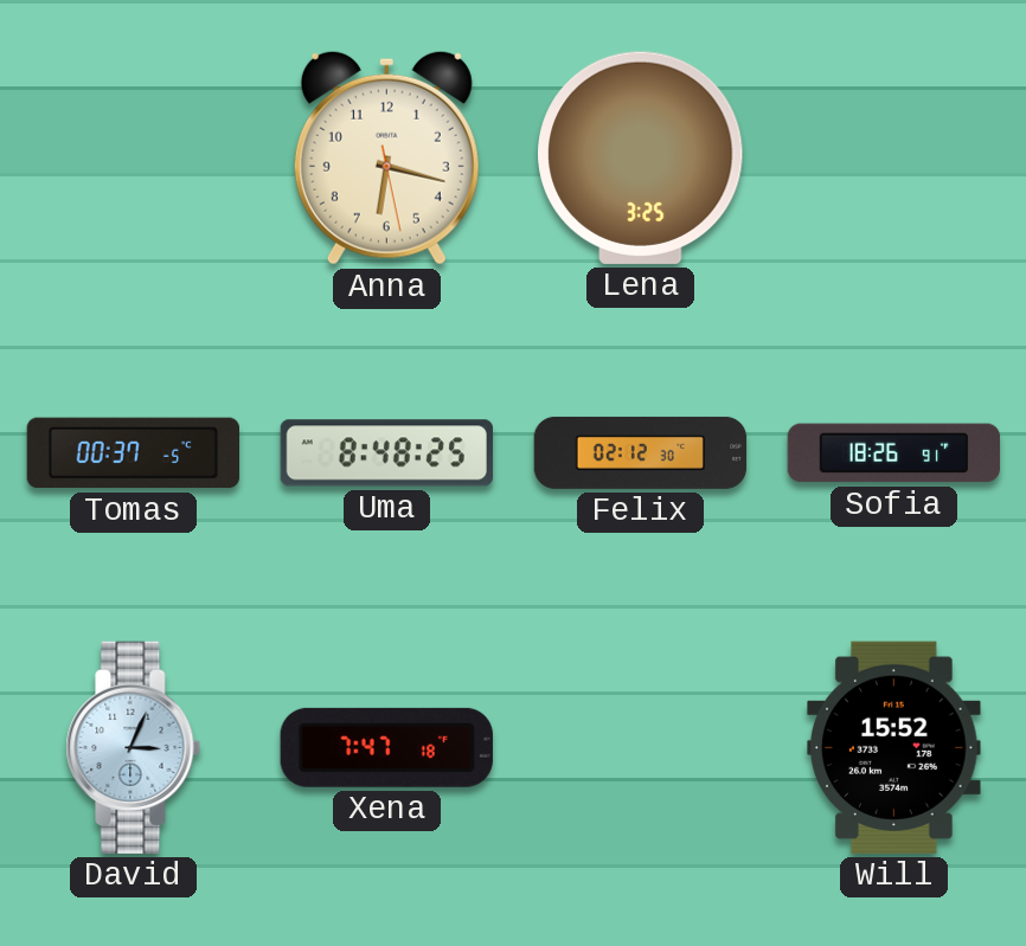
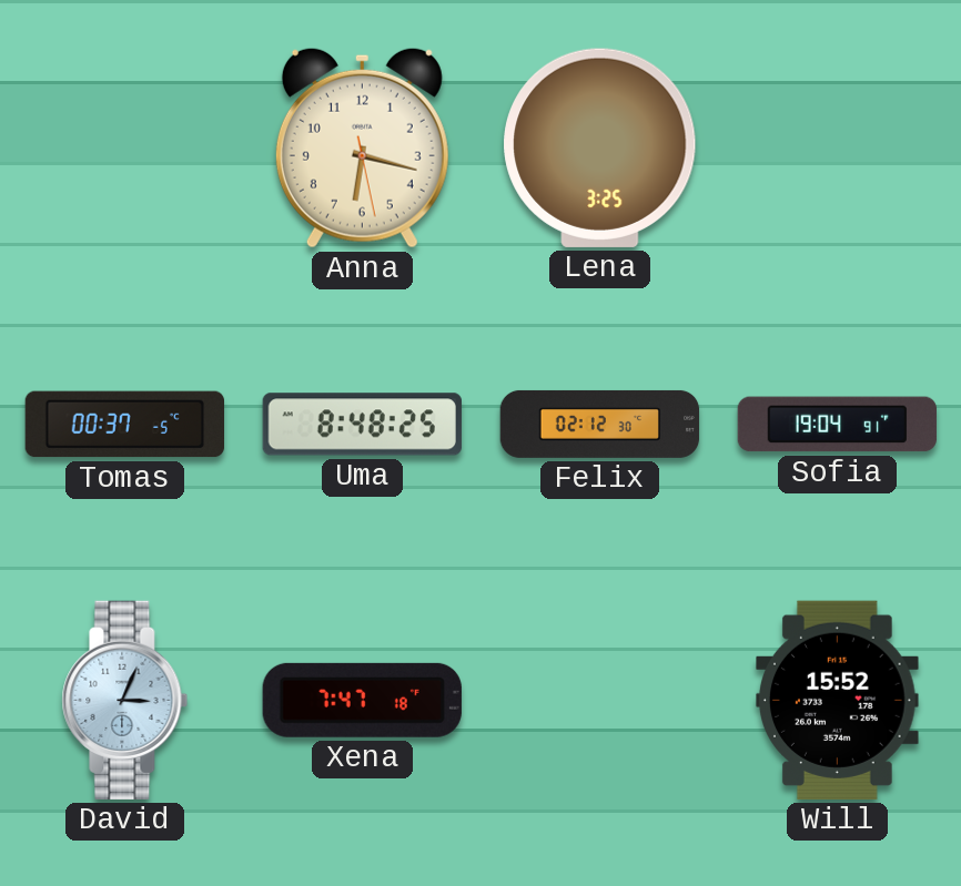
Sofia: 18:26 -> 19:04
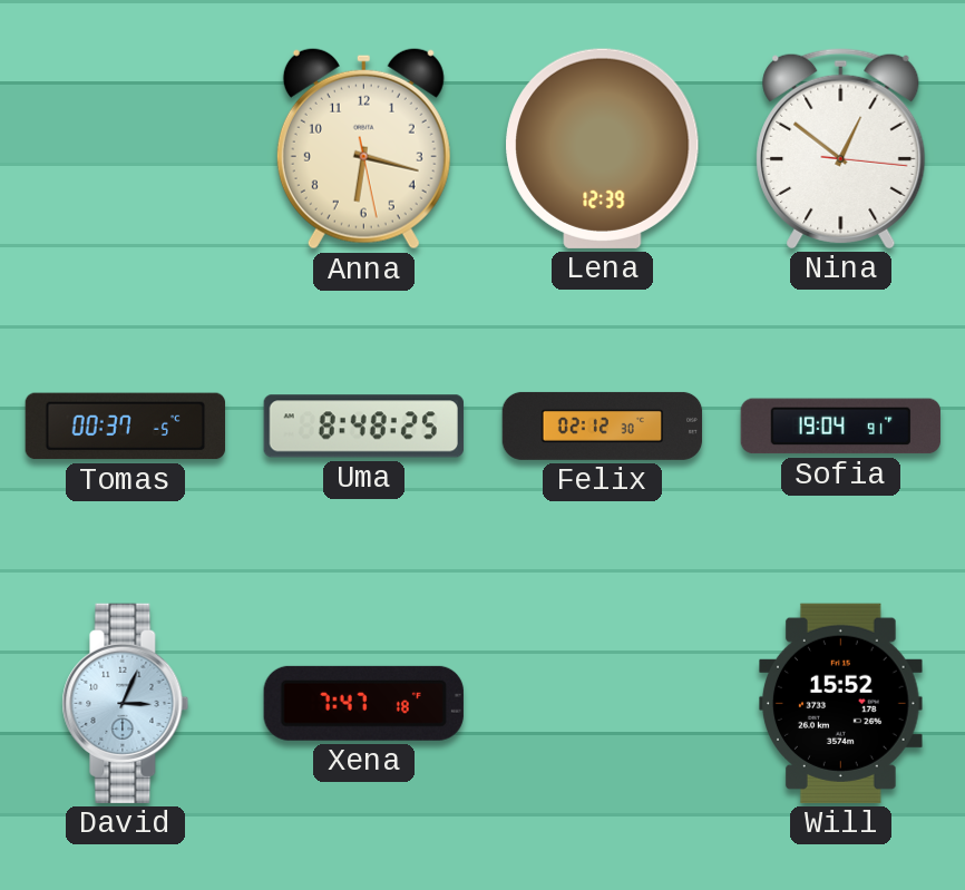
Lena: 3:25 -> 12:39
Nina: none -> 12:51
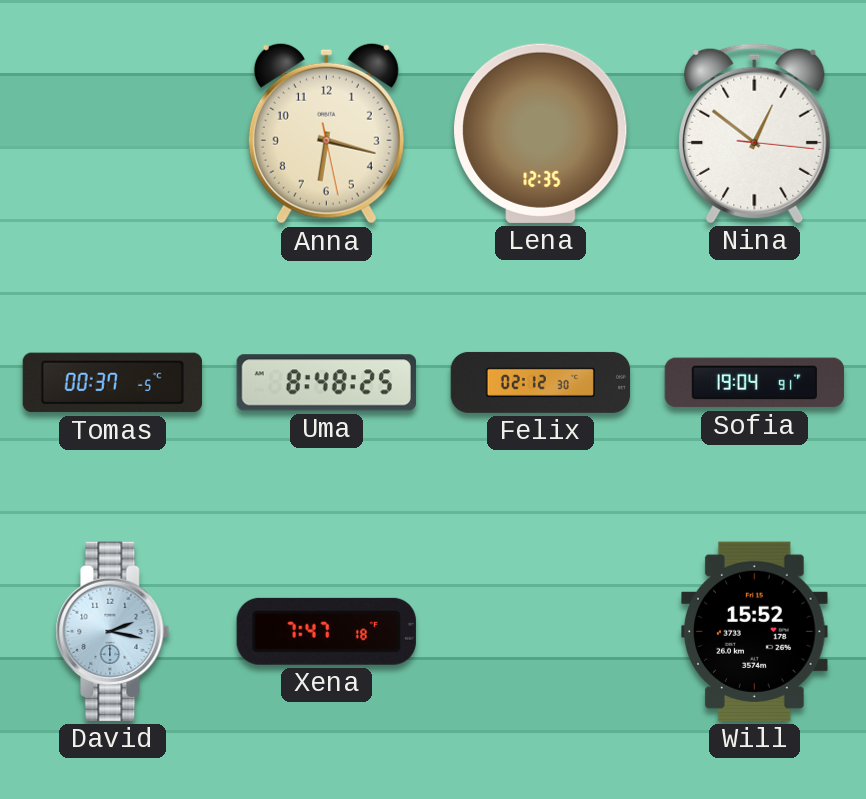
Lena: 12:39 -> 12:35
David: 3:04 -> 2:17
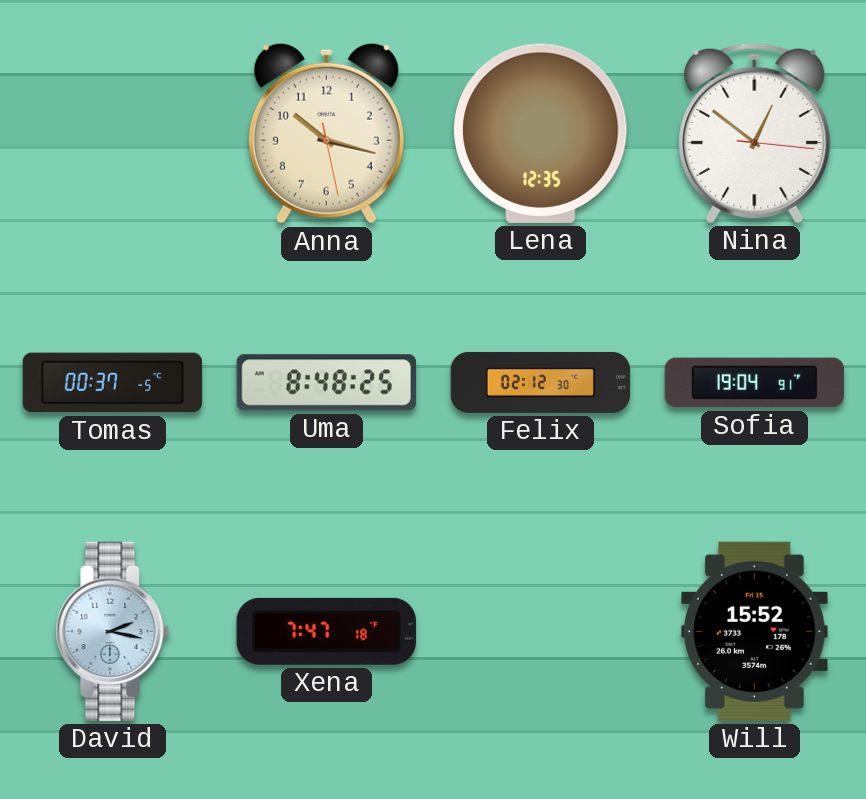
Anna: 6:17 -> 10:17
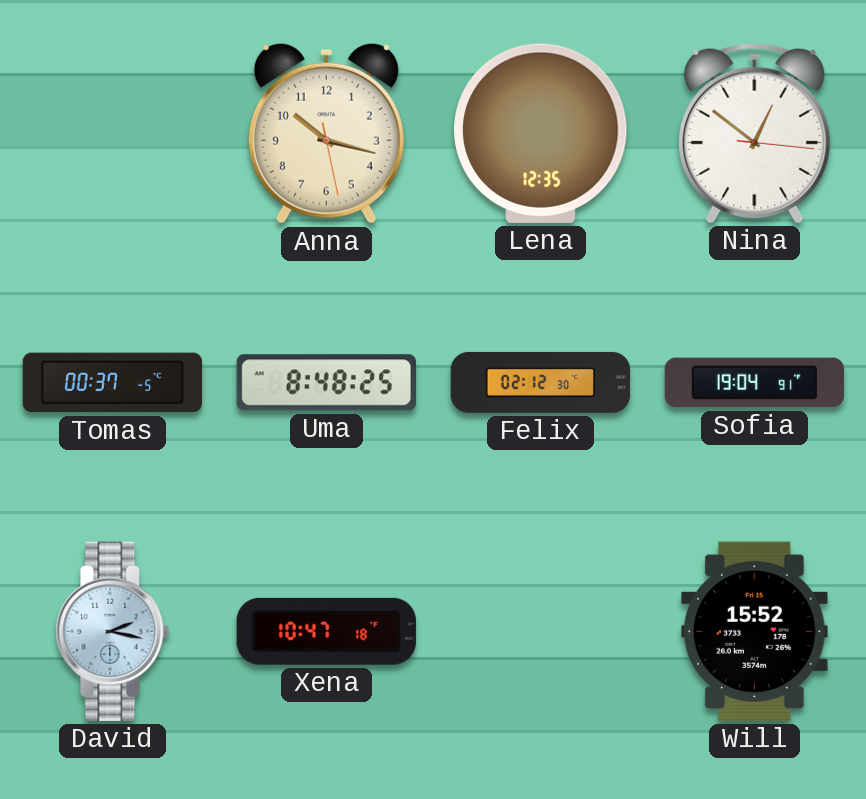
Xena: 7:47 -> 10:47
